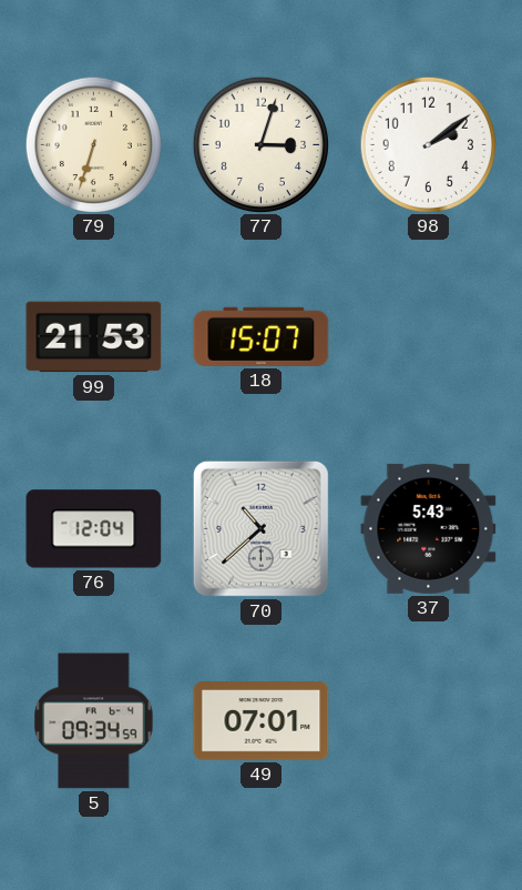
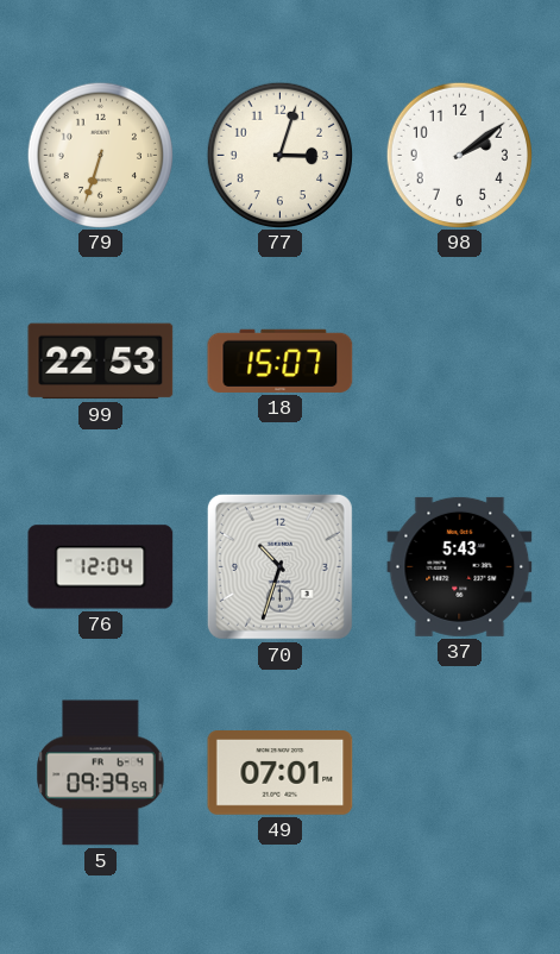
99: 21:53 -> 22:53
70: 10:38 -> 10:33
5: 09:34 -> 09:39
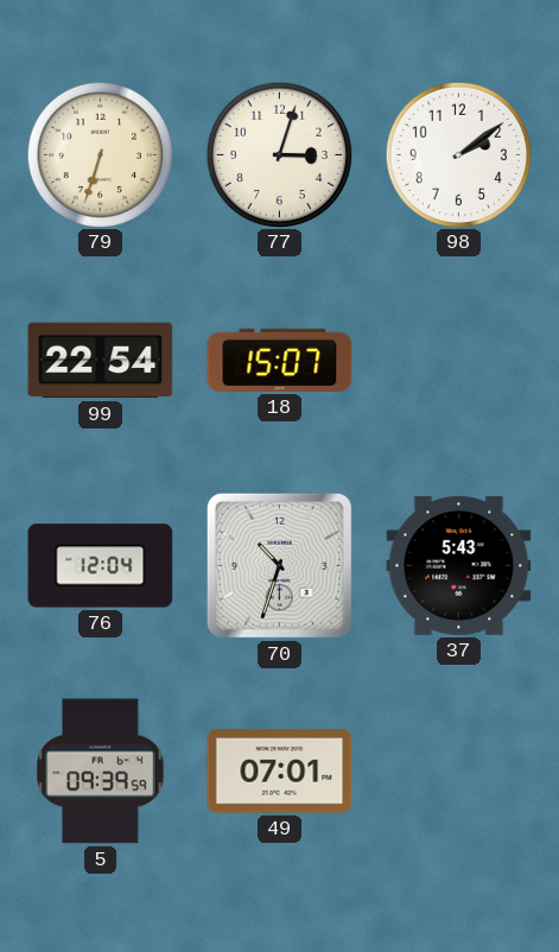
99: 22:53 -> 22:54
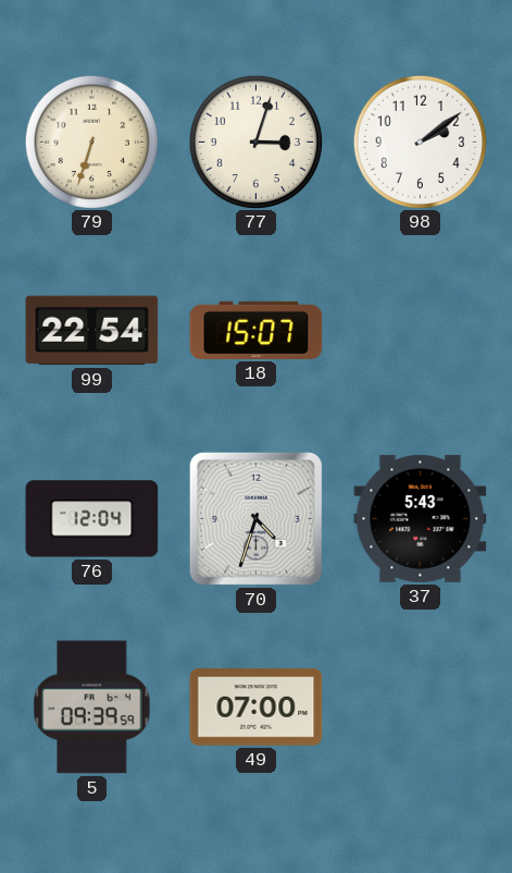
70: 10:33 -> 4:33
49: 07:01 -> 07:00
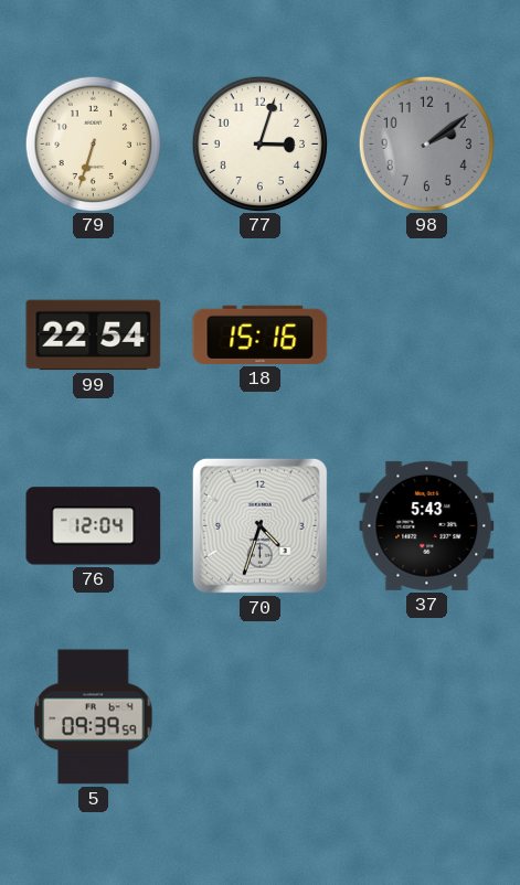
98 dial: white -> grey
18: 15:07 -> 15:16
49: 07:00 -> none
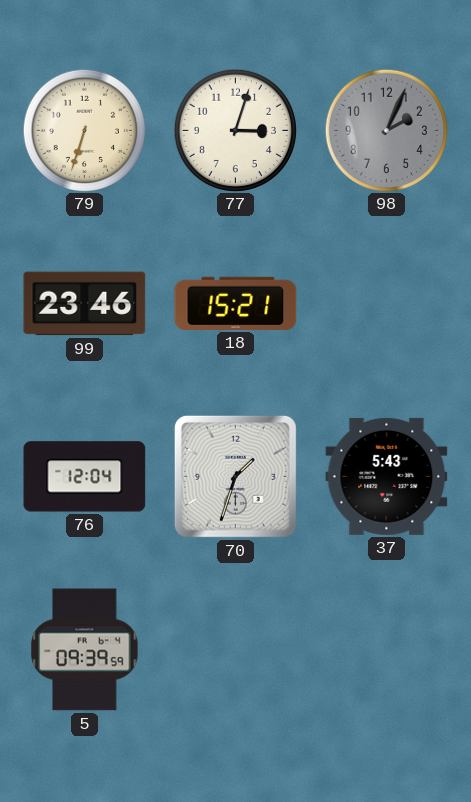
98: 2:09 -> 2:04
99: 22:54 -> 23:46
18: 15:16 -> 15:21
70: 4:33 -> 1:33
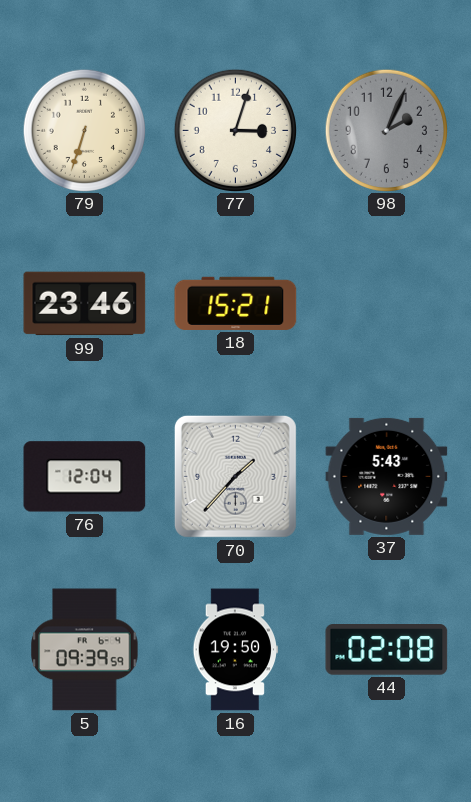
70: 1:33 -> 1:37
16: none -> 19:50
44: none -> 02:08
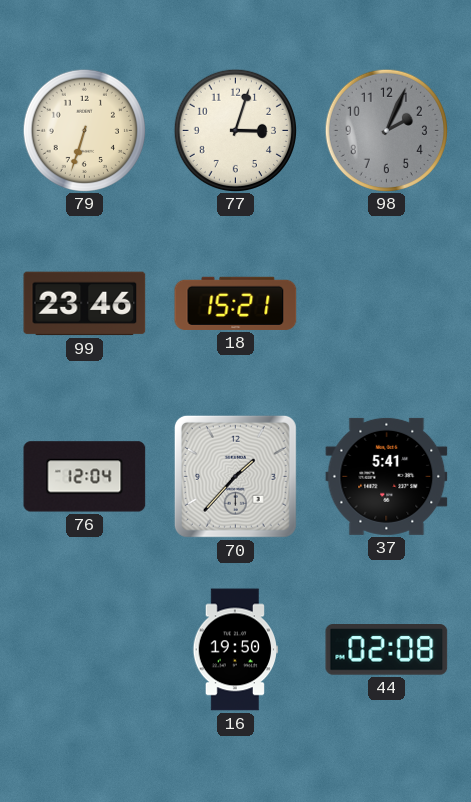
37: 5:43 -> 5:41
5: 09:39 -> none
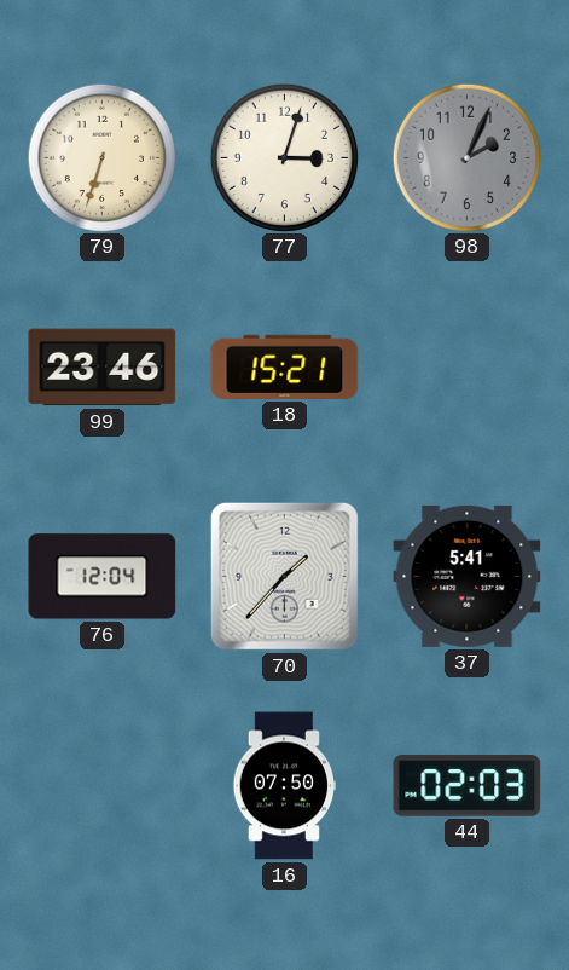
16: 19:50 -> 07:50
44: 02:08 -> 02:03
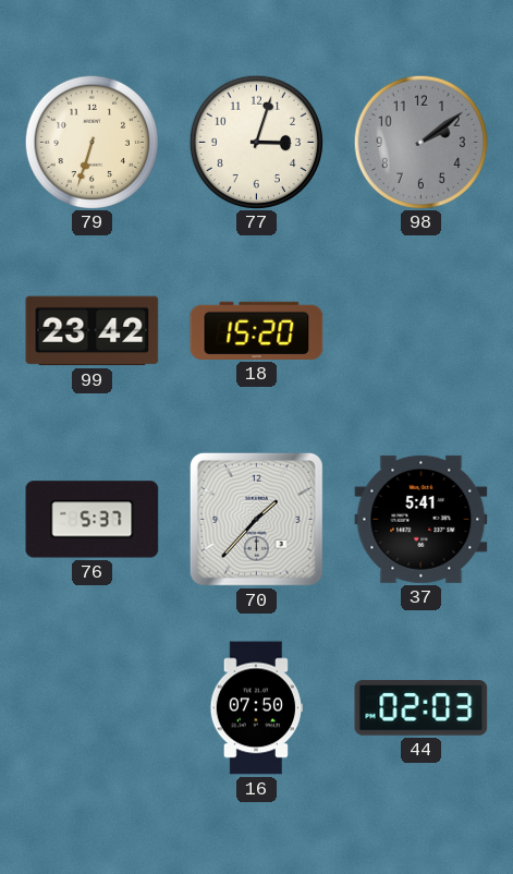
98: 2:04 -> 2:09
99: 23:46 -> 23:42
18: 15:21 -> 15:20
76: 12:04 -> 5:37
